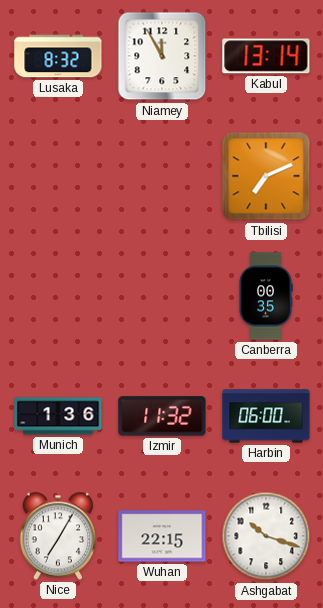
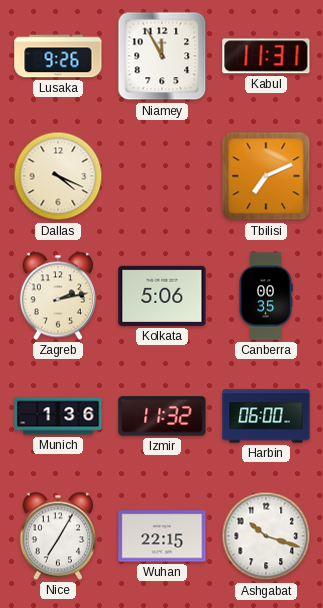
Lusaka: 8:32 -> 9:26
Kabul: 13:14 -> 11:31
Dallas: none -> 4:19
Zagreb: none -> 2:13
Kolkata: none -> 5:06
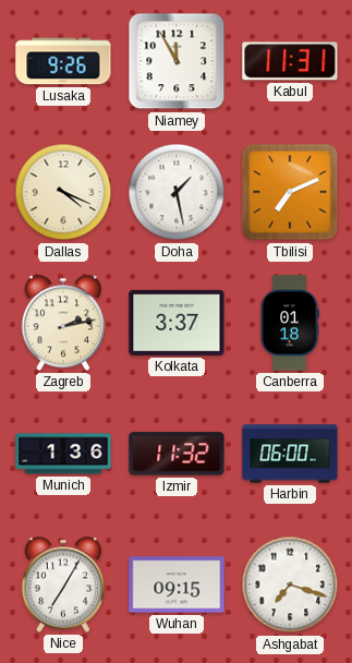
Doha: none -> 1:28
Kolkata: 5:06 -> 3:37
Canberra: 00:35 -> 01:18
Wuhan: 22:15 -> 09:15
Ashgabat: 10:18 -> 7:18
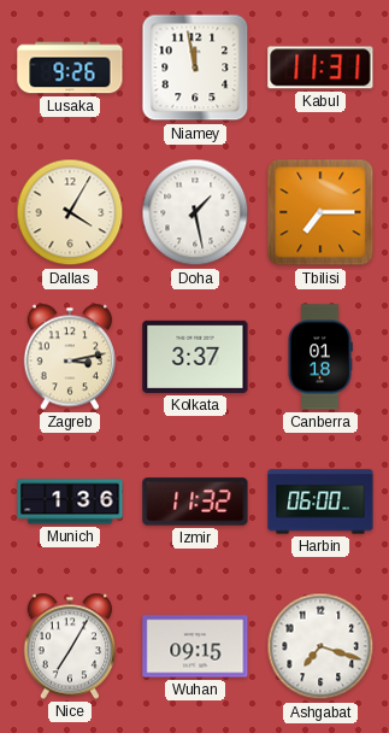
Niamey: 11:55 -> 11:58
Dallas: 4:19 -> 4:05
Tbilisi: 7:11 -> 7:15
Zagreb: 2:13 -> 3:13
